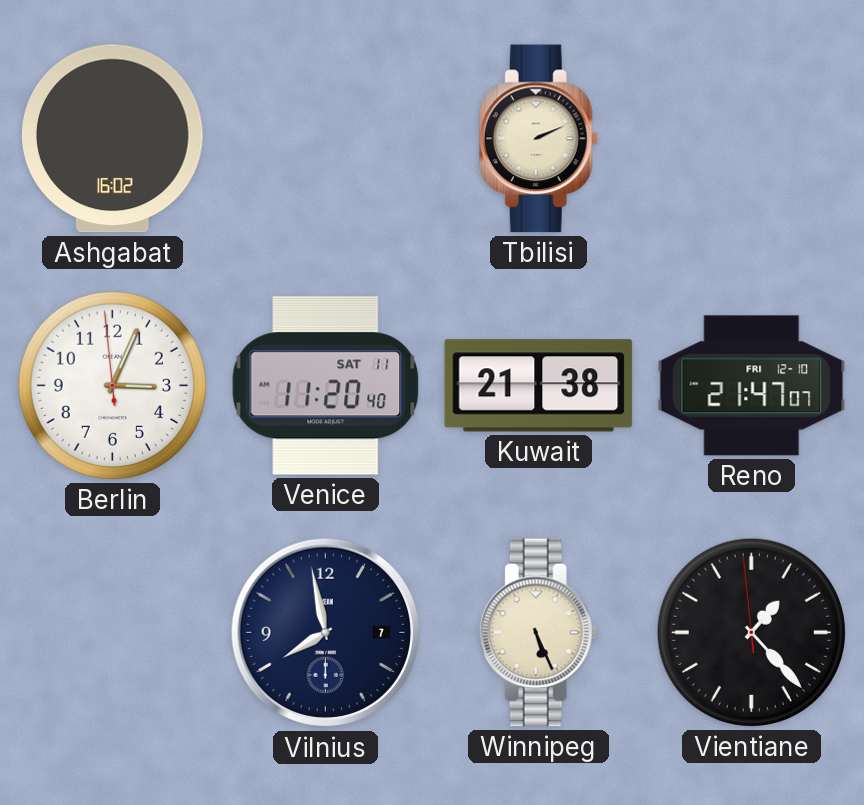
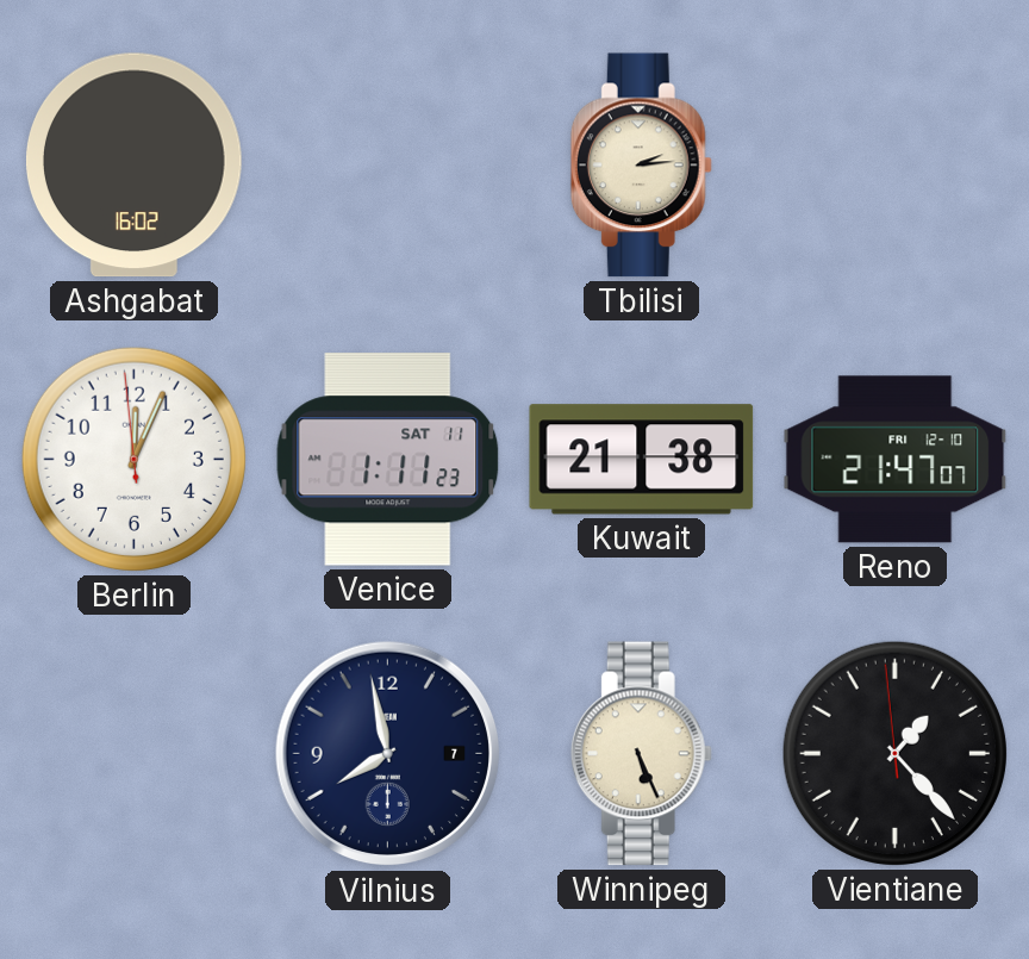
Tbilisi: 2:11 -> 2:14
Berlin: 3:03 -> 12:03
Venice: 11:20 -> 1:11
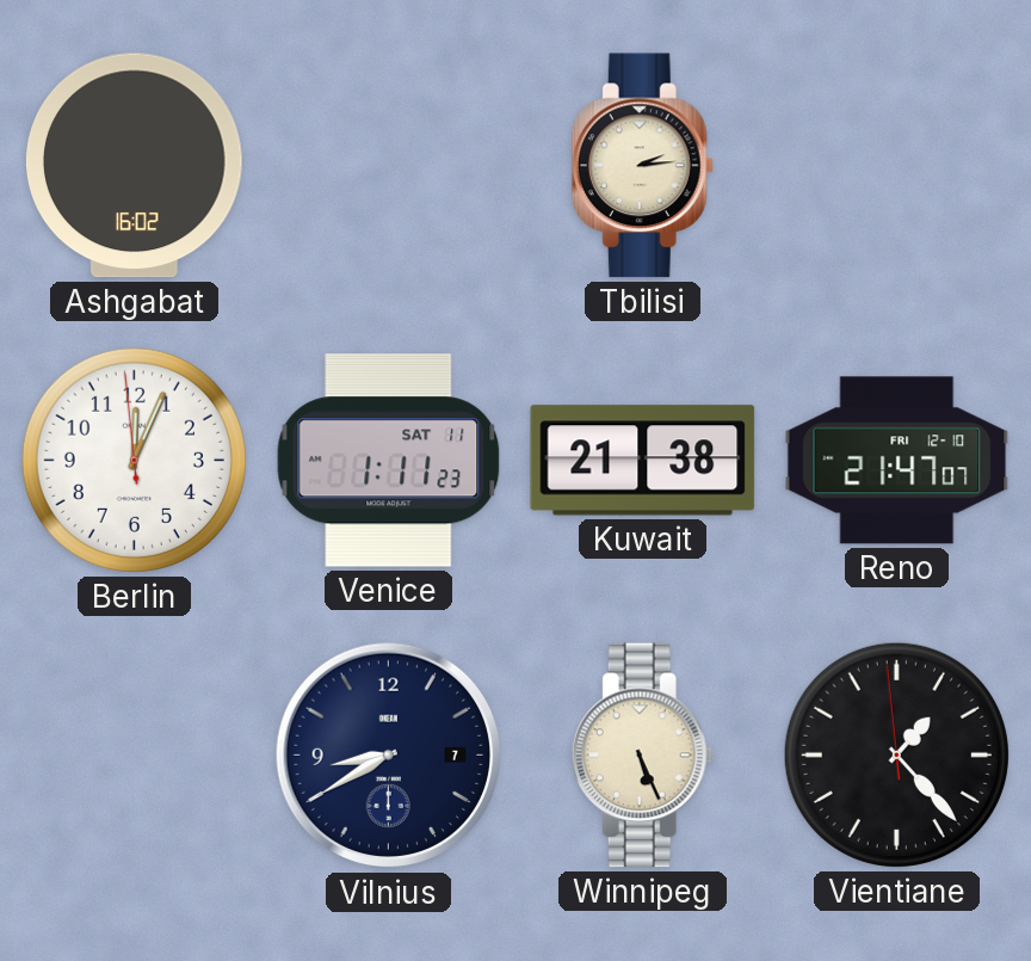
Vilnius: 7:58 -> 8:40
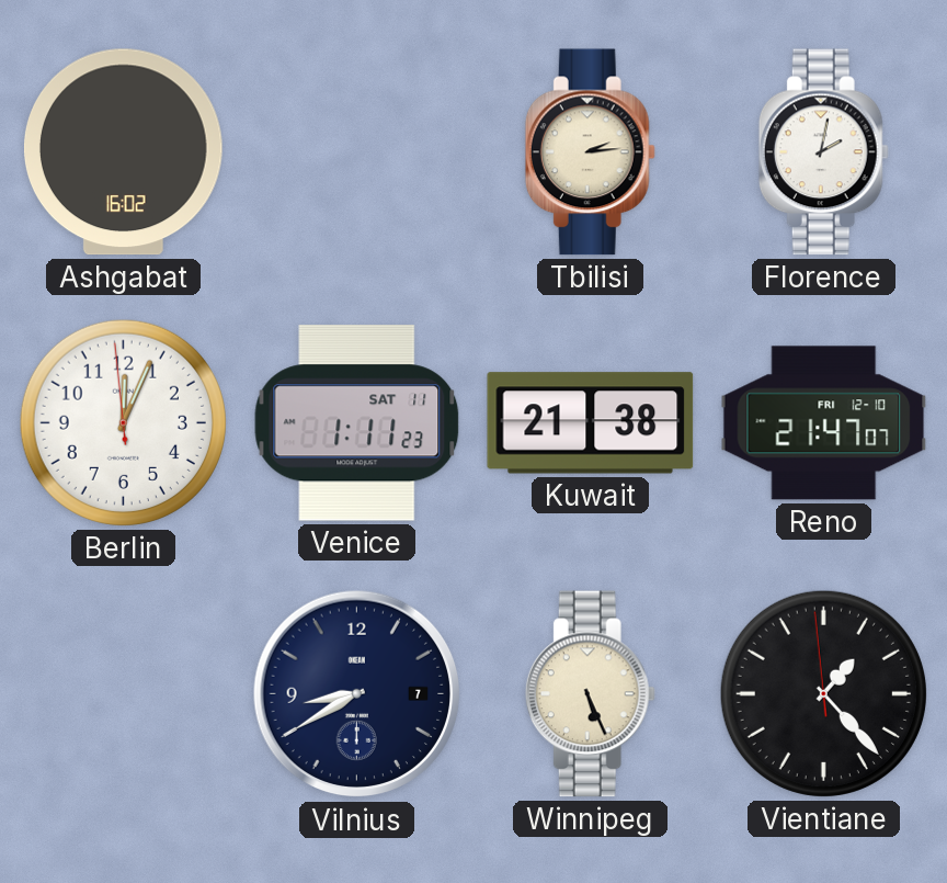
Florence: none -> 2:02
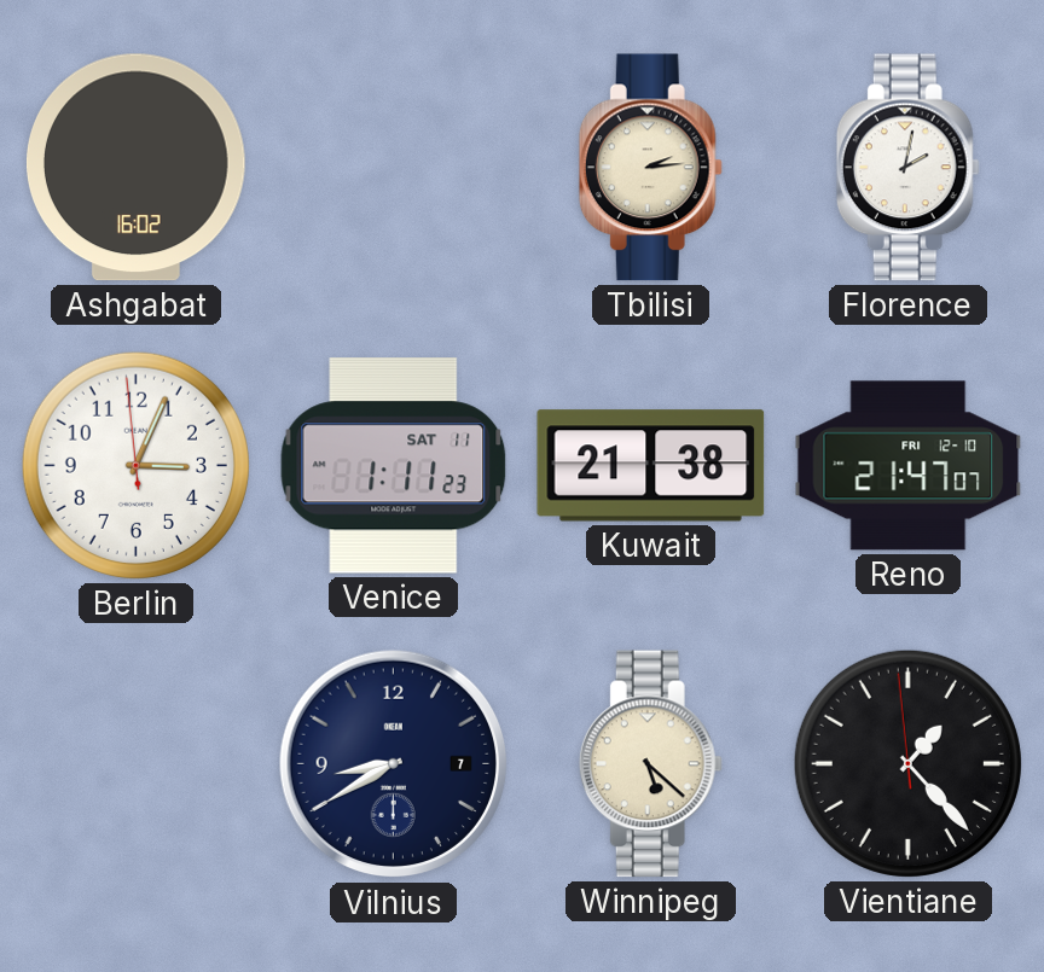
Berlin: 12:03 -> 3:03
Winnipeg: 5:26 -> 5:22
